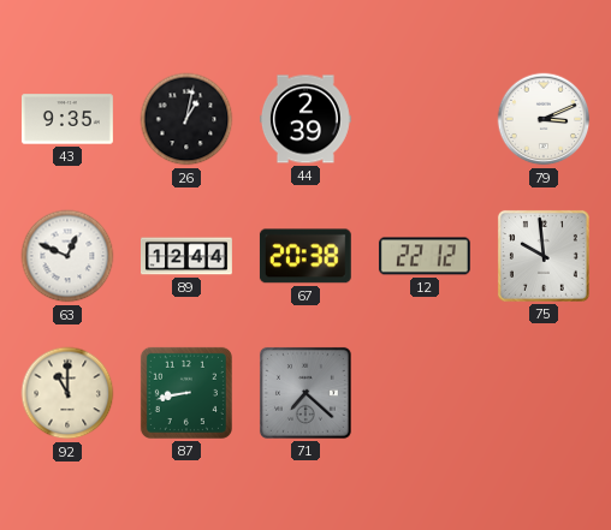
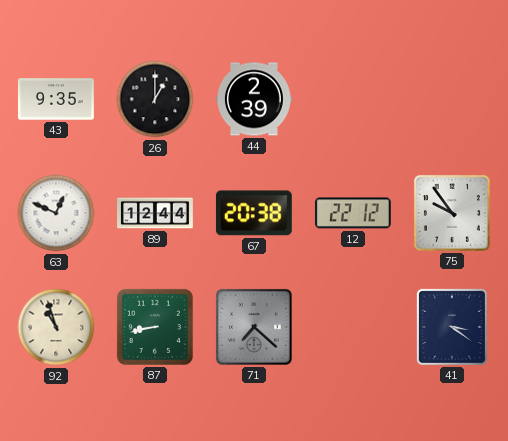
26: 1:02 -> 1:00
79: 3:11 -> none
75: 9:59 -> 9:54
92: 11:00 -> 10:57
41: none -> 3:21
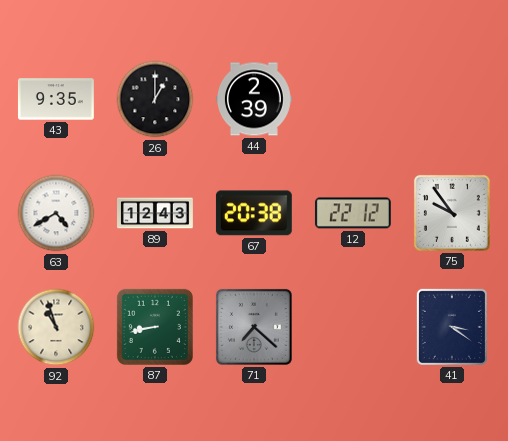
63: 12:49 -> 4:40
89: 12:44 -> 12:43
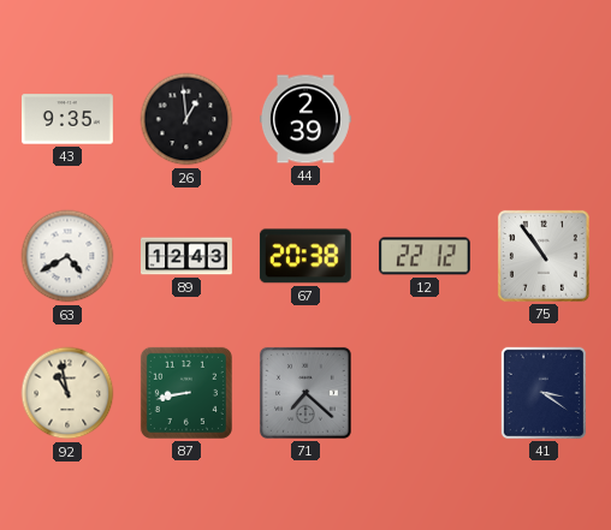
26: 1:00 -> 12:59
75: 9:54 -> 10:54
92: 10:57 -> 10:58
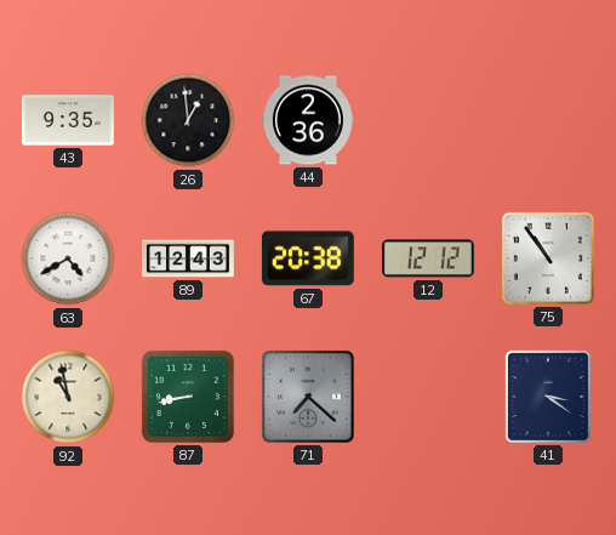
44: 2:39 -> 2:36
12: 22:12 -> 12:12
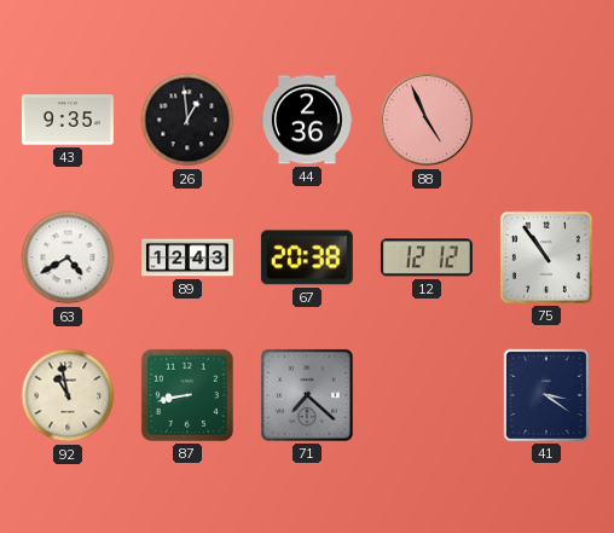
88: none -> 4:56
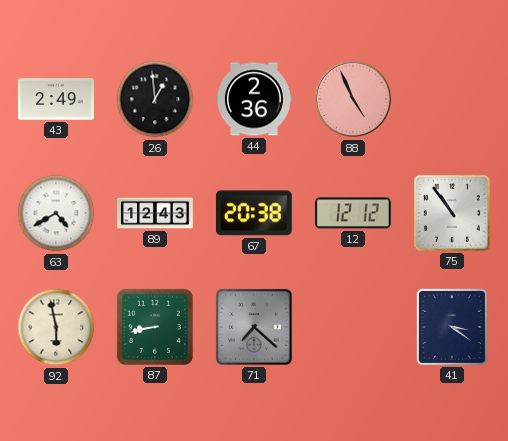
43: 9:35 -> 2:49
92: 10:58 -> 5:58
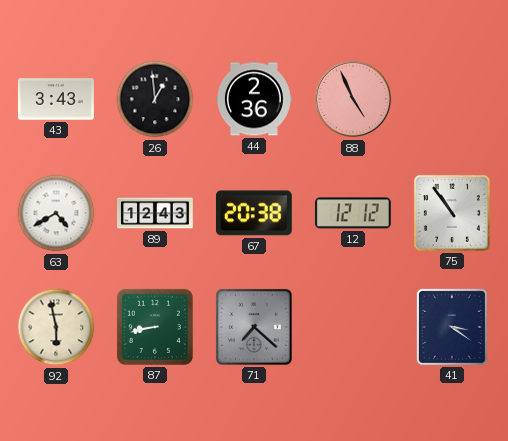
43: 2:49 -> 3:43
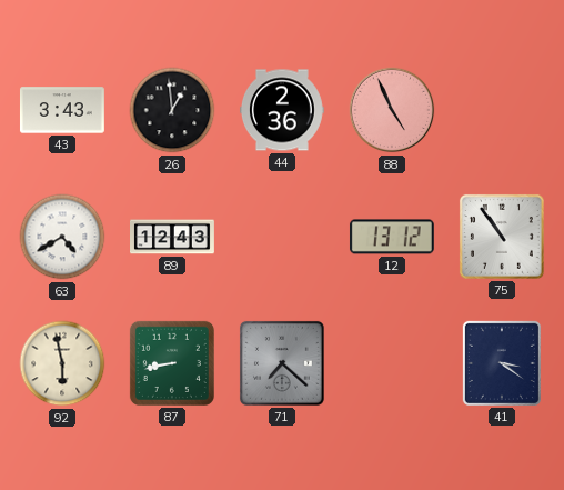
67: 20:38 -> none
12: 12:12 -> 13:12
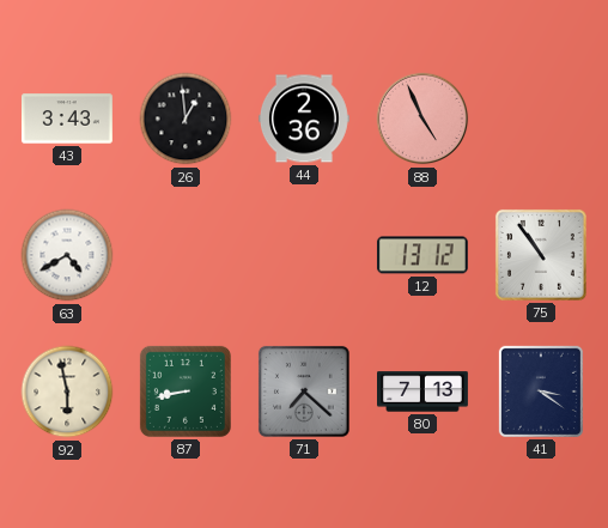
89: 12:43 -> none
80: none -> 7:13
